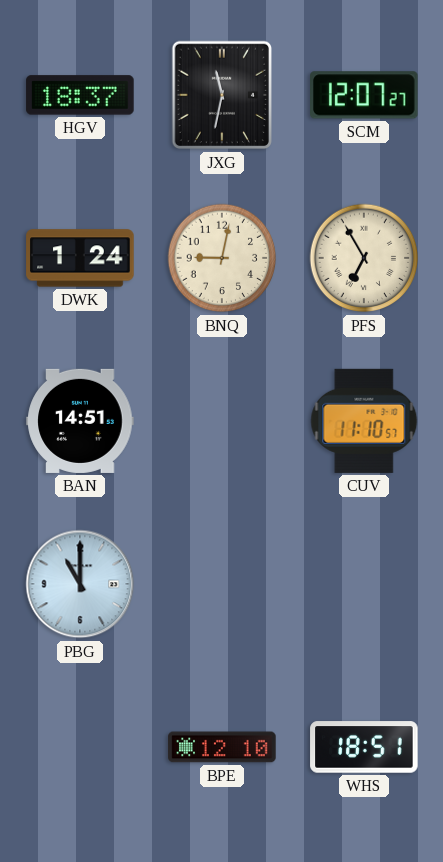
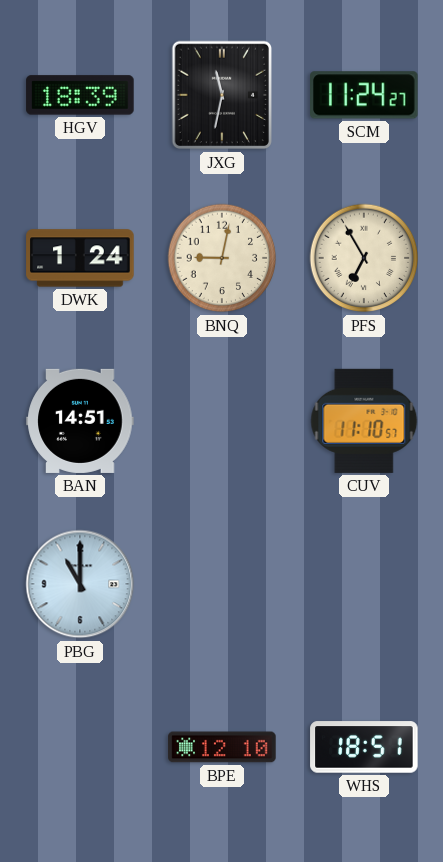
HGV: 18:37 -> 18:39
SCM: 12:07 -> 11:24
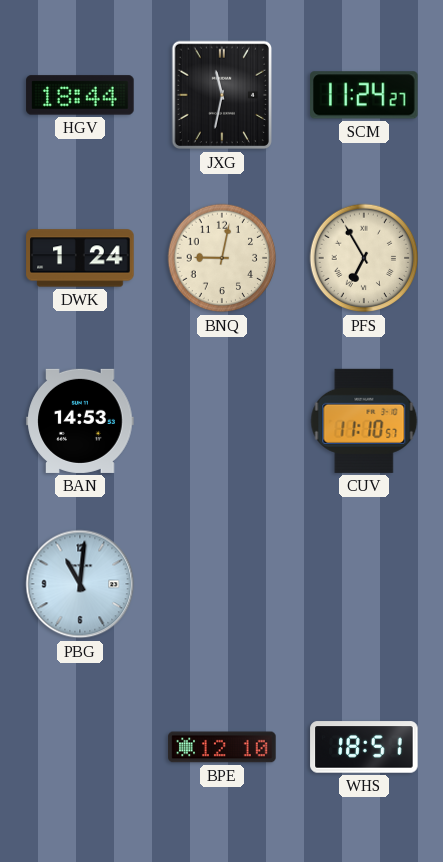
HGV: 18:39 -> 18:44
BAN: 14:51 -> 14:53
PBG: 11:00 -> 11:01
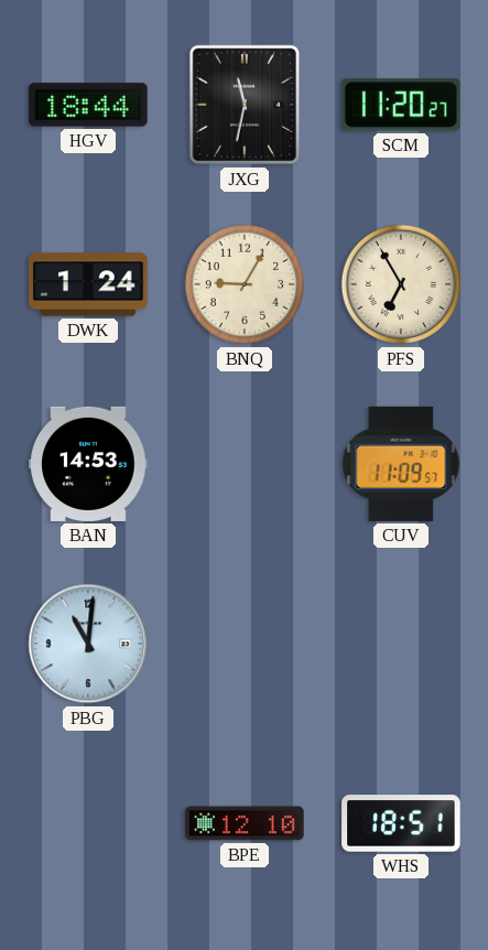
SCM: 11:24 -> 11:20
BNQ: 9:02 -> 9:05
CUV: 11:10 -> 11:09
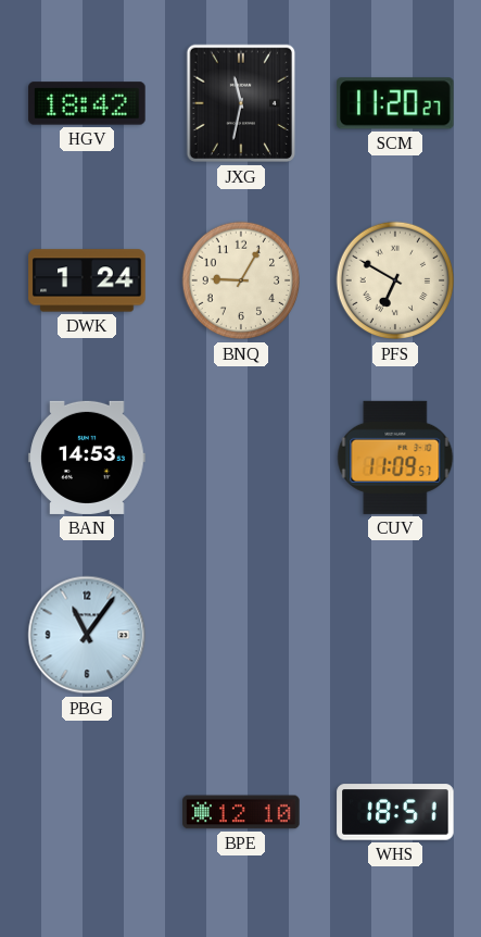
HGV: 18:44 -> 18:42
PFS: 6:55 -> 6:50
PBG: 11:01 -> 11:06
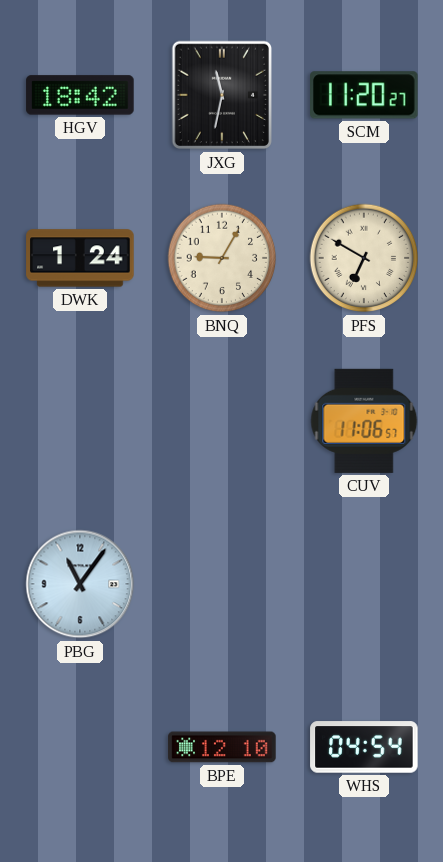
BAN: 14:53 -> none
CUV: 11:09 -> 11:06
WHS: 18:51 -> 04:54
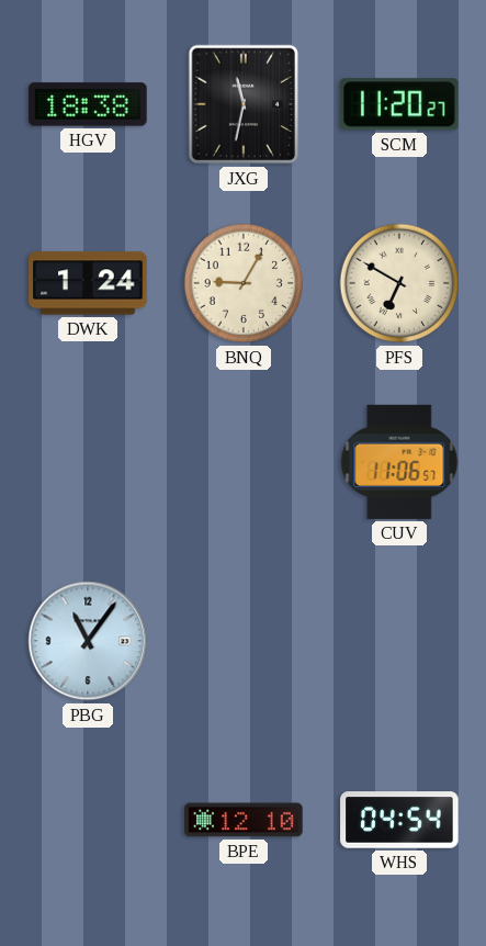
HGV: 18:42 -> 18:38
